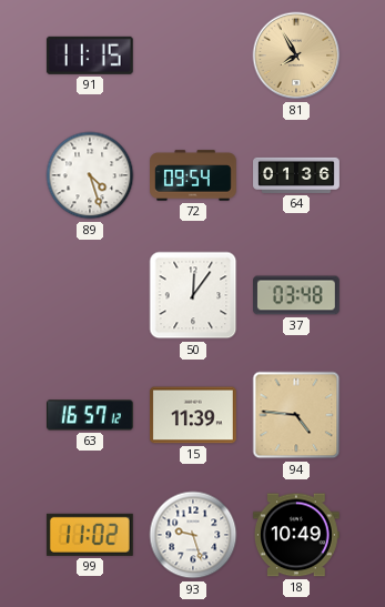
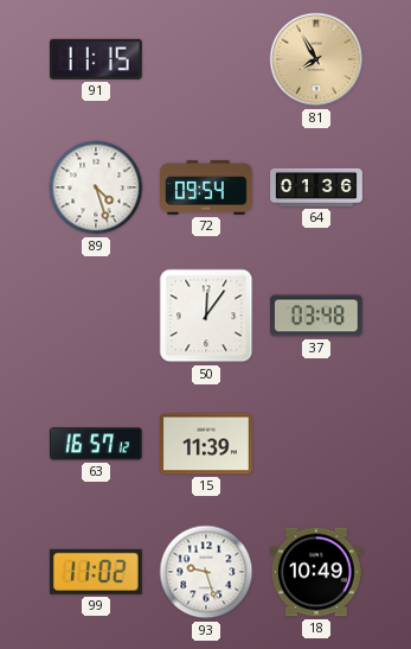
94: 4:46 -> none
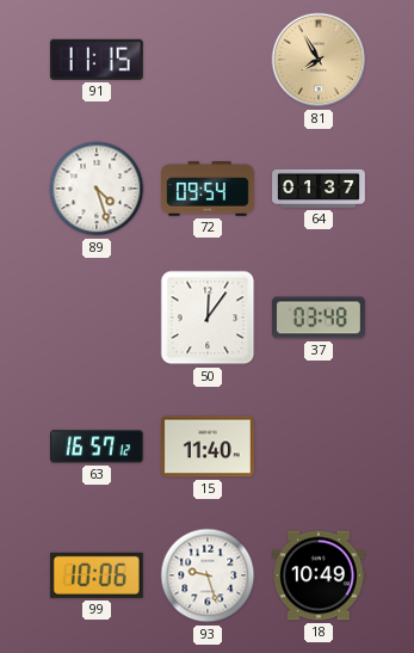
64: 01:36 -> 01:37
15: 11:39 -> 11:40
99: 11:02 -> 10:06
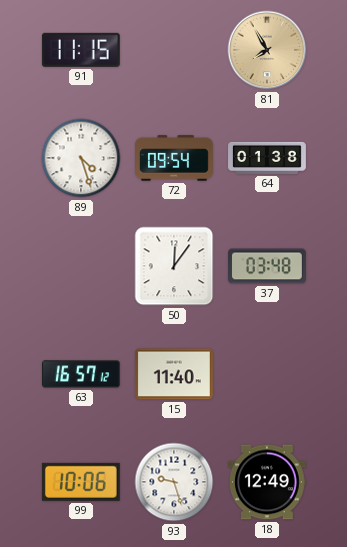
64: 01:37 -> 01:38
18: 10:49 -> 12:49
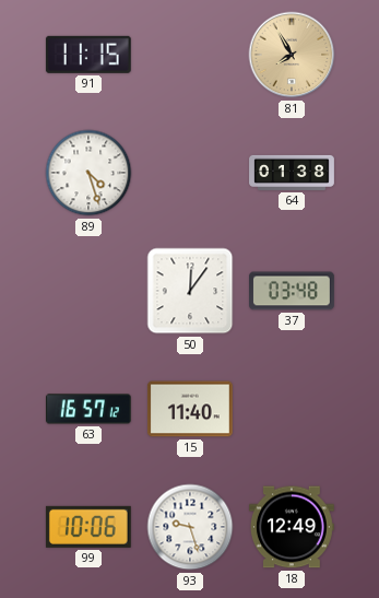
72: 09:54 -> none
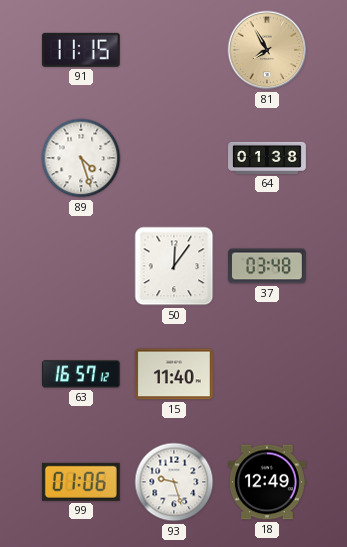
99: 10:06 -> 01:06
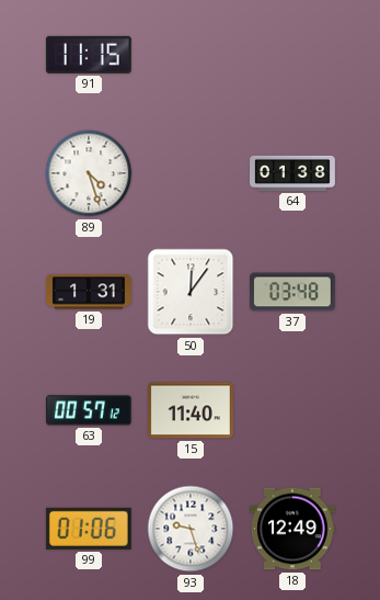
81: 7:55 -> none
19: none -> 1:31
63: 16:57 -> 00:57
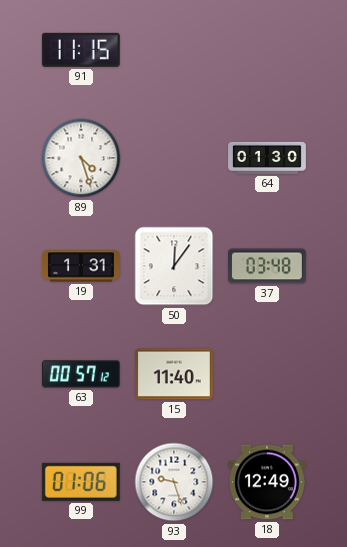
64: 01:38 -> 01:30
